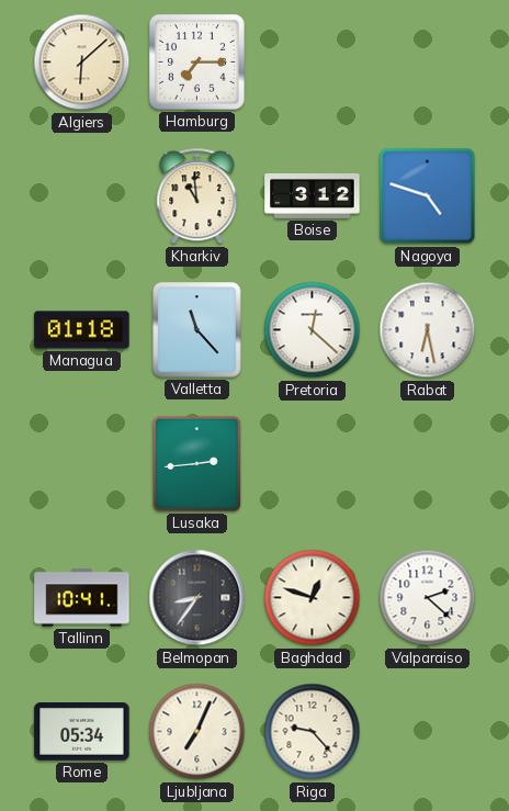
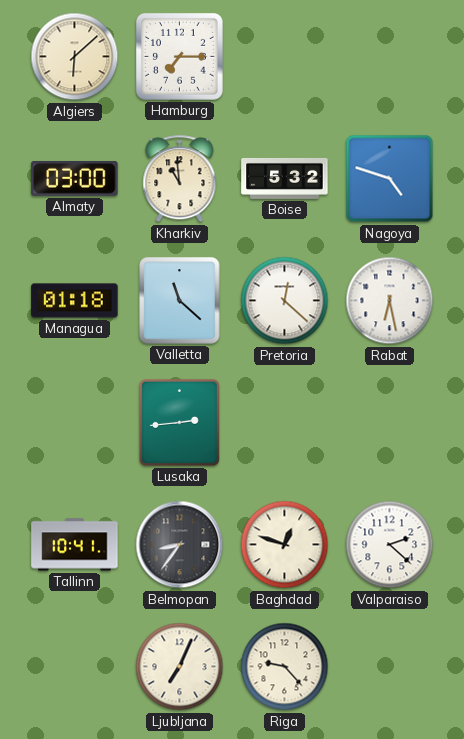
Almaty: none -> 03:00
Boise: 3:12 -> 5:32
Valletta: 11:23 -> 11:22
Rome: 05:34 -> none
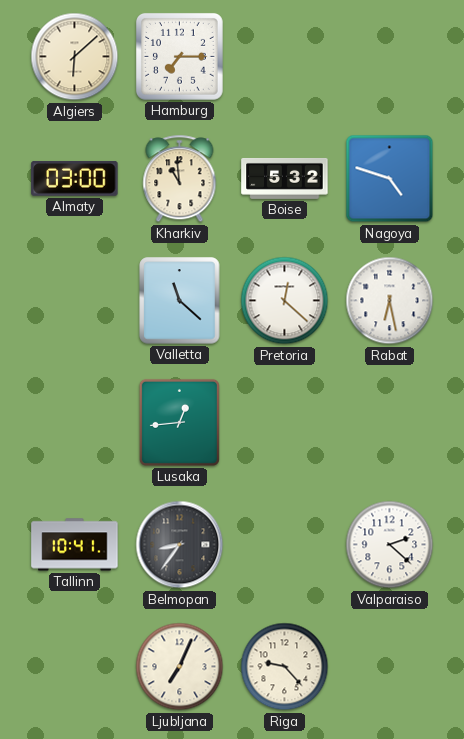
Managua: 01:18 -> none
Lusaka: 2:44 -> 12:44
Baghdad: 12:48 -> none
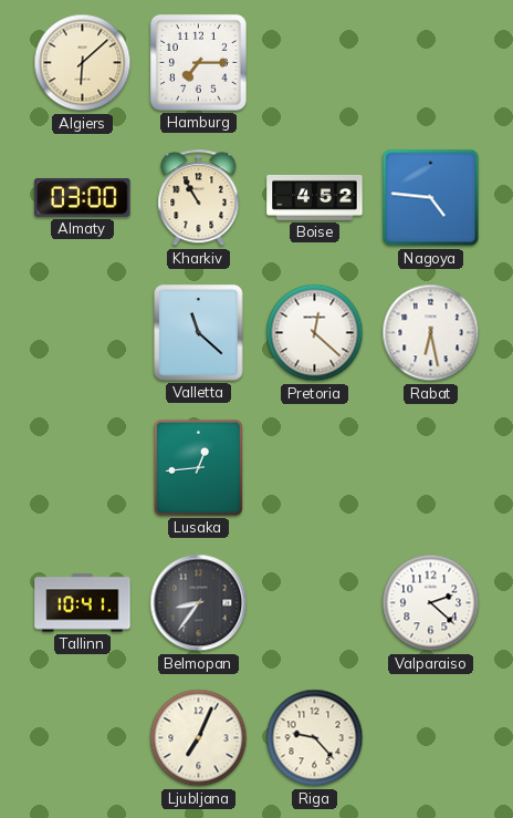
Kharkiv: 10:59 -> 10:55
Boise: 5:32 -> 4:52
Nagoya: 4:48 -> 4:46
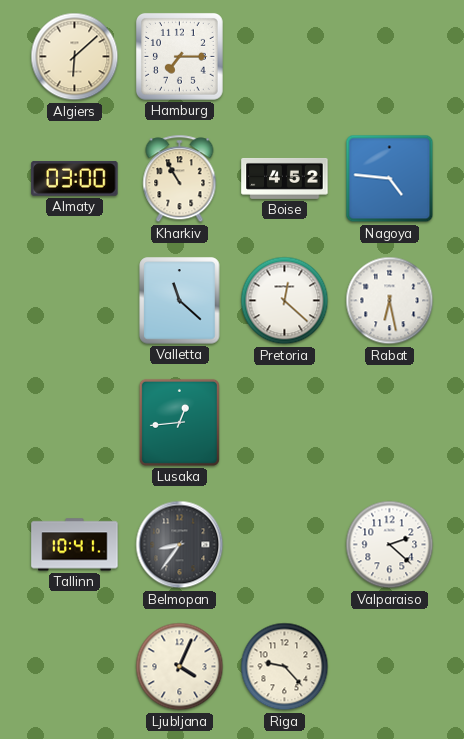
Ljubljana: 7:04 -> 4:04
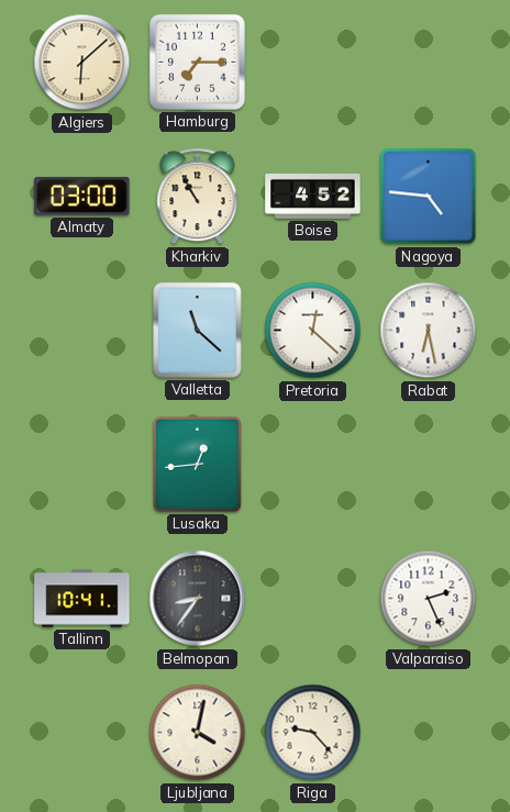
Valparaiso: 2:22 -> 2:26
Ljubljana: 4:04 -> 4:02
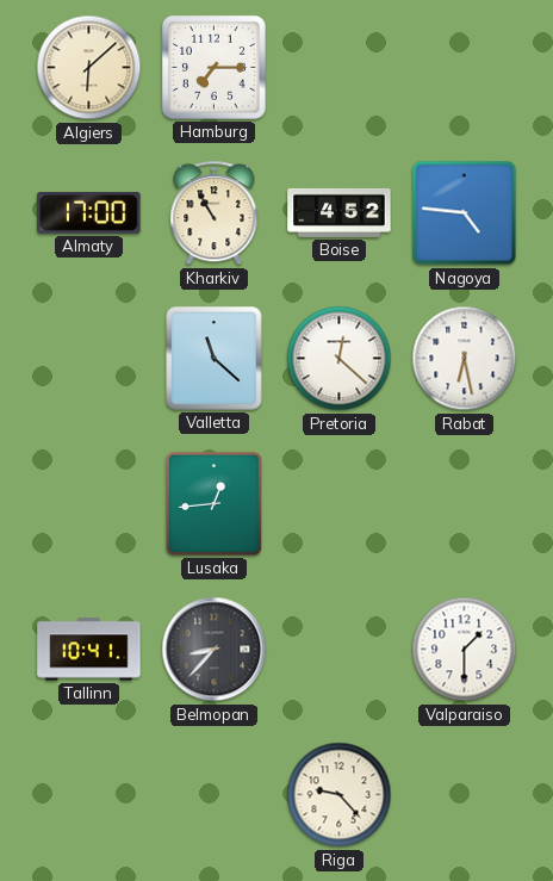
Almaty: 03:00 -> 17:00
Belmopan: 8:36 -> 8:37
Valparaiso: 2:26 -> 1:30
Ljubljana: 4:02 -> none
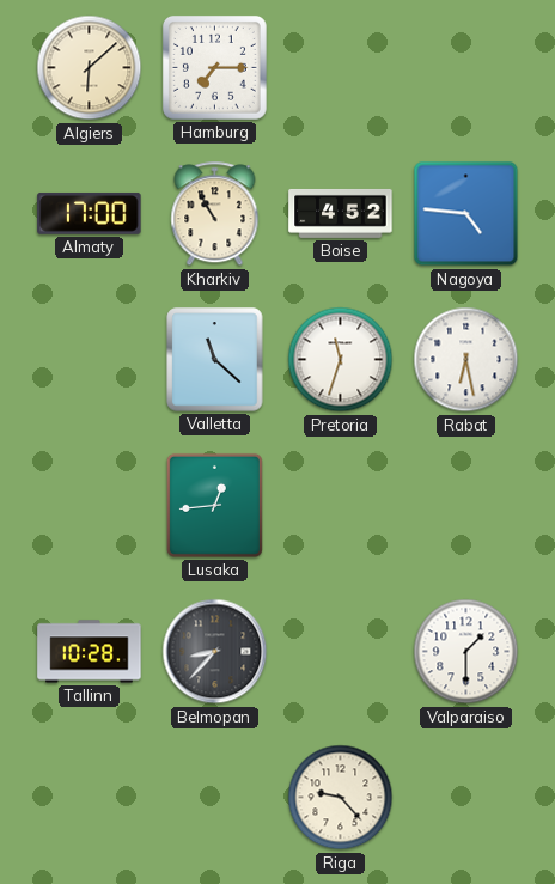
Pretoria: 12:22 -> 11:33
Tallinn: 10:41 -> 10:28
